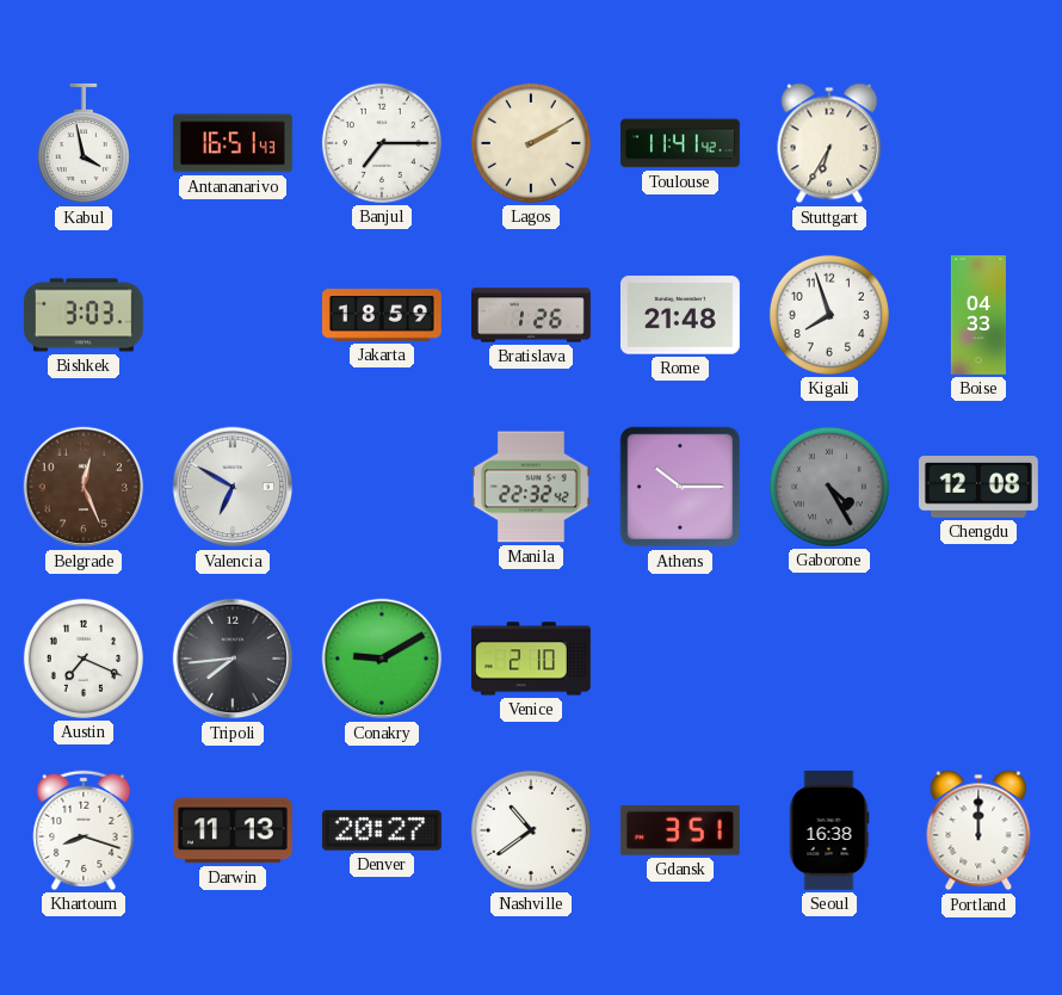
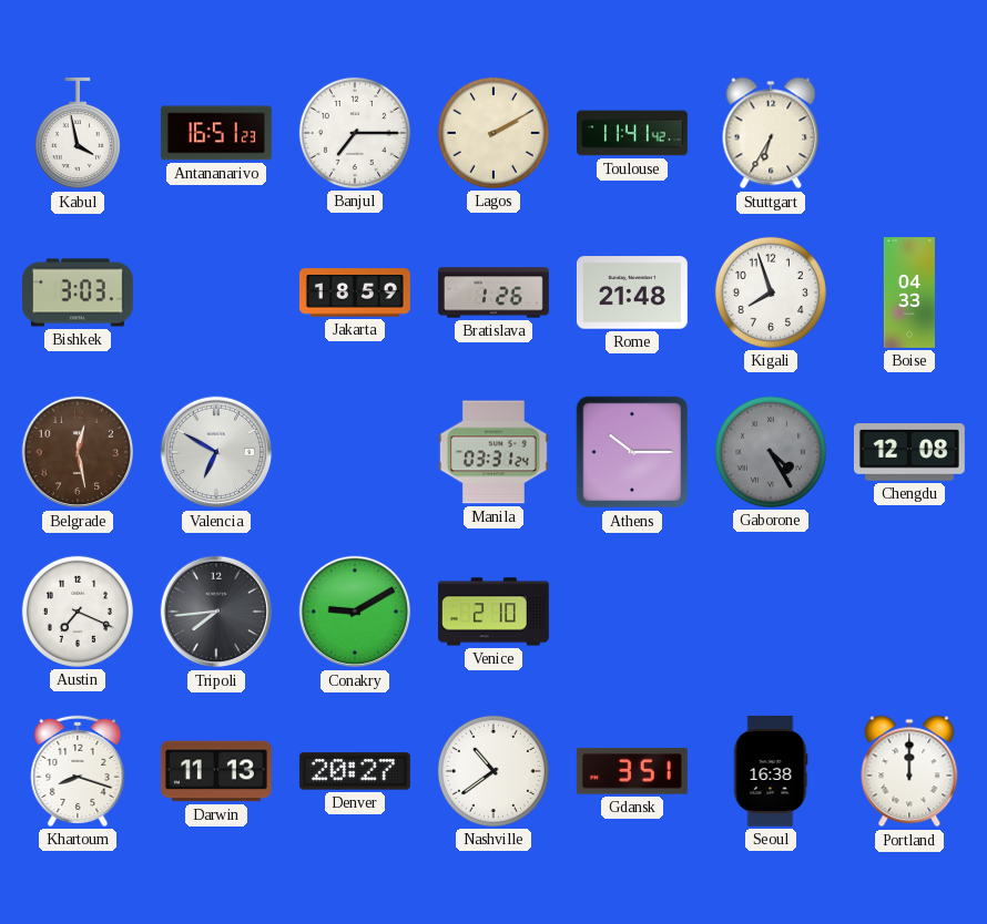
Antananarivo: 16:51:43 -> 16:51:23
Belgrade: 12:26 -> 12:28
Manila: 22:32 -> 03:31
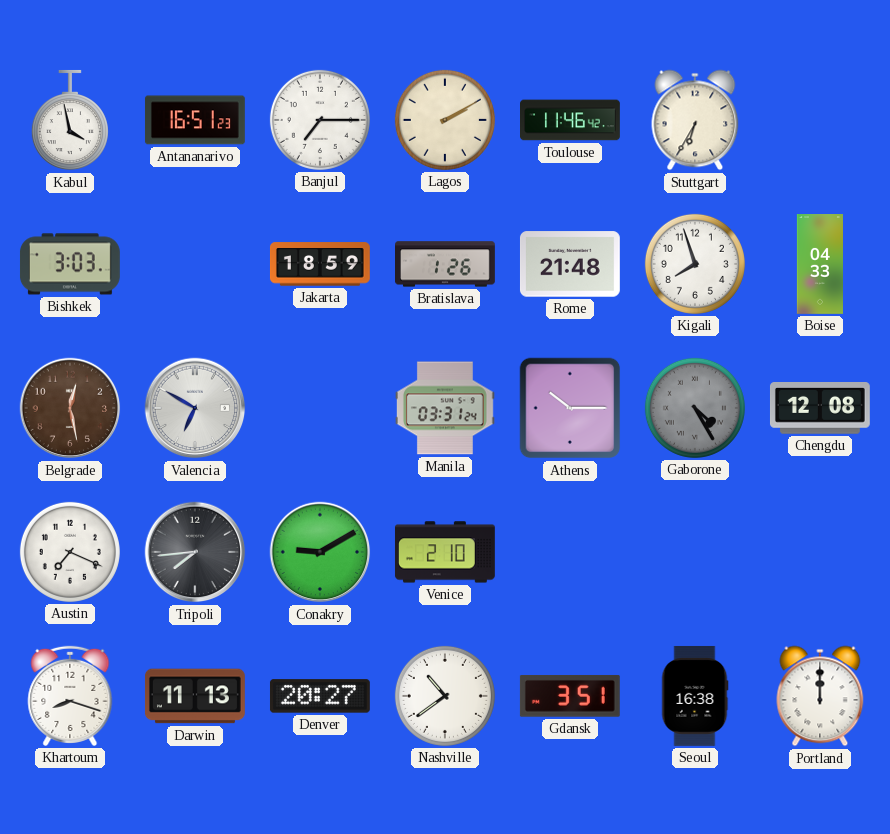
Toulouse: 11:41 -> 11:46
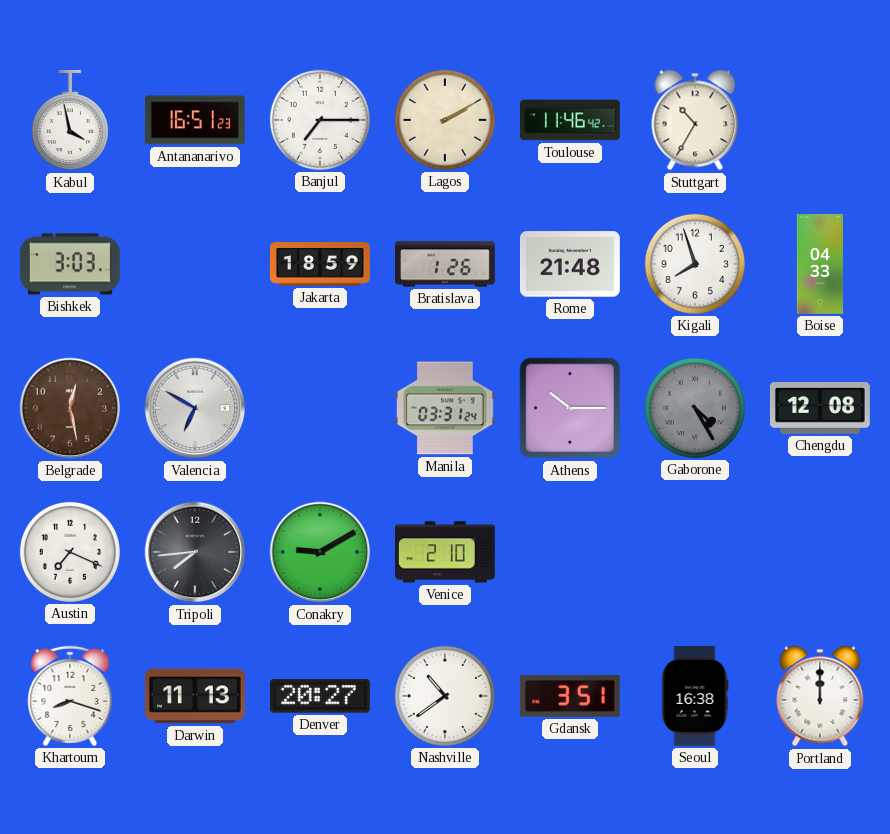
Stuttgart: 6:35 -> 10:35
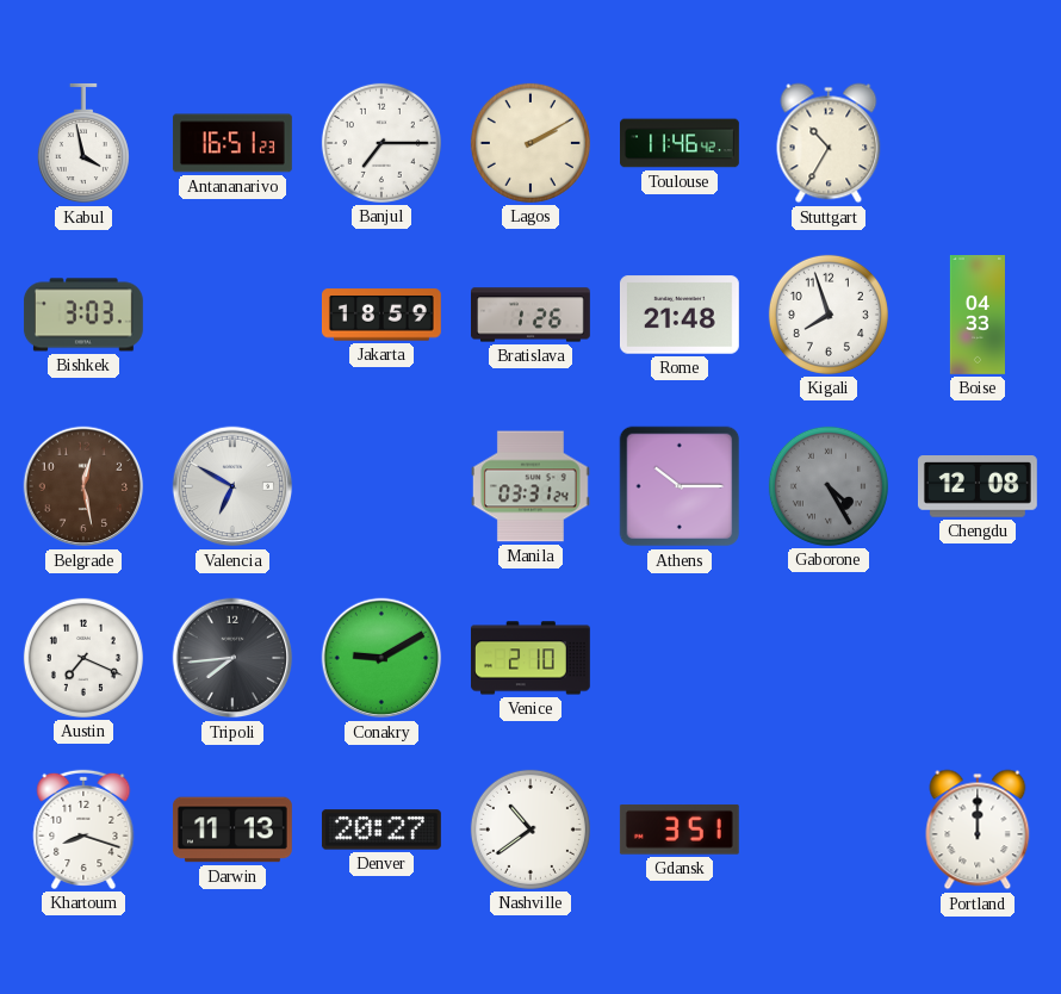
Seoul: 16:38 -> none
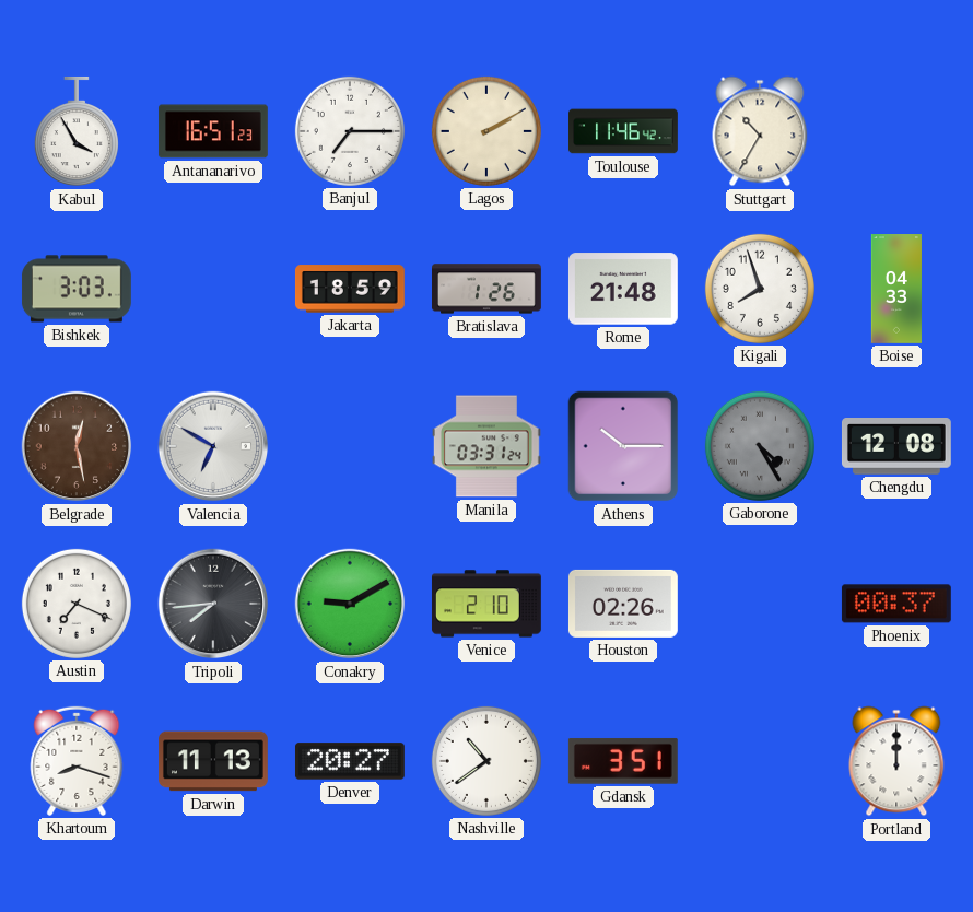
Kabul: 3:58 -> 3:55
Houston: none -> 02:26
Phoenix: none -> 00:37
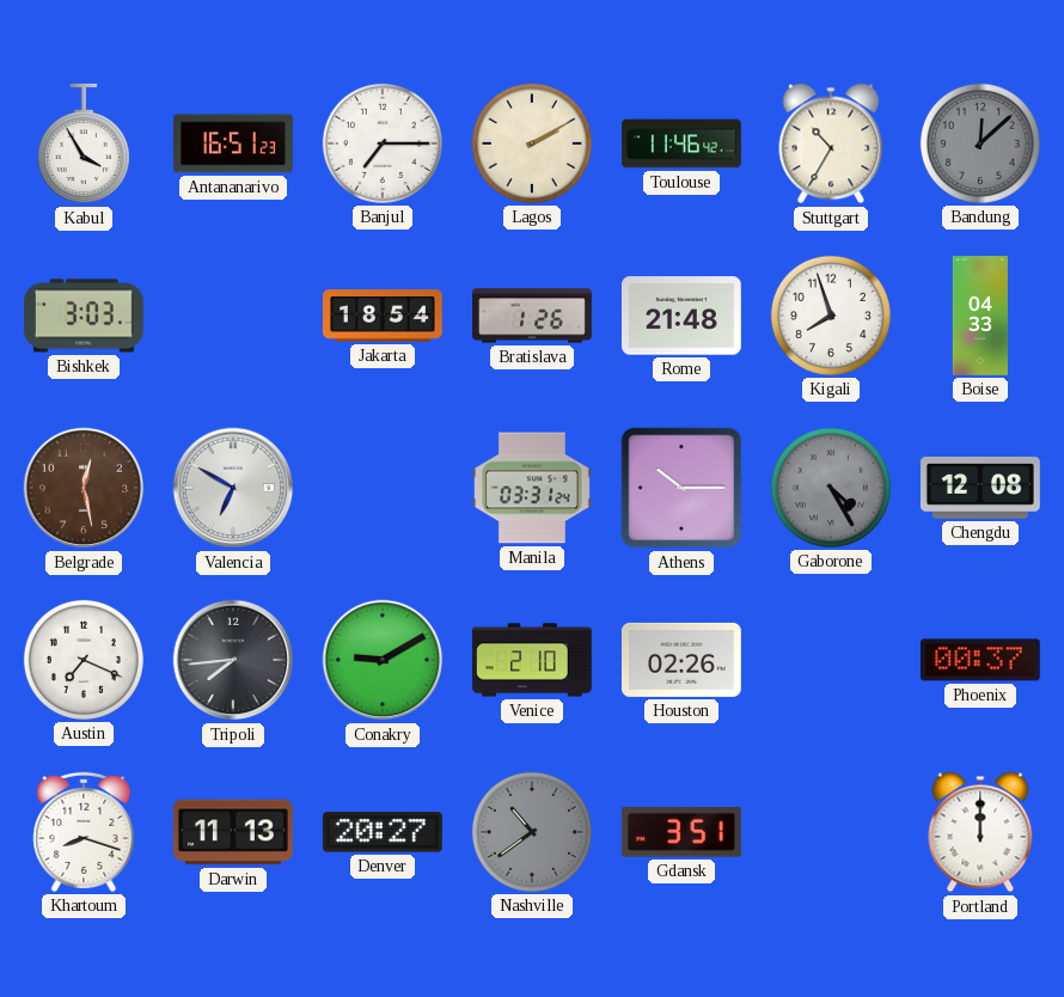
Bandung: none -> 12:08
Jakarta: 18:59 -> 18:54
Nashville dial: white -> grey
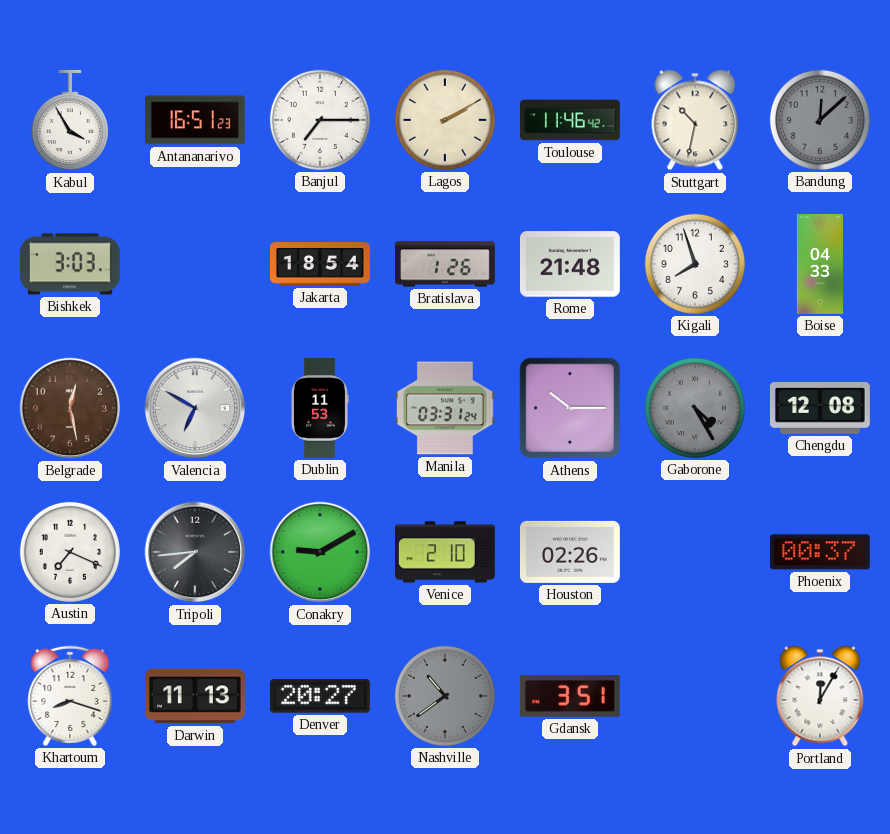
Stuttgart: 10:35 -> 10:32
Dublin: none -> 11:53
Portland: 12:00 -> 12:05
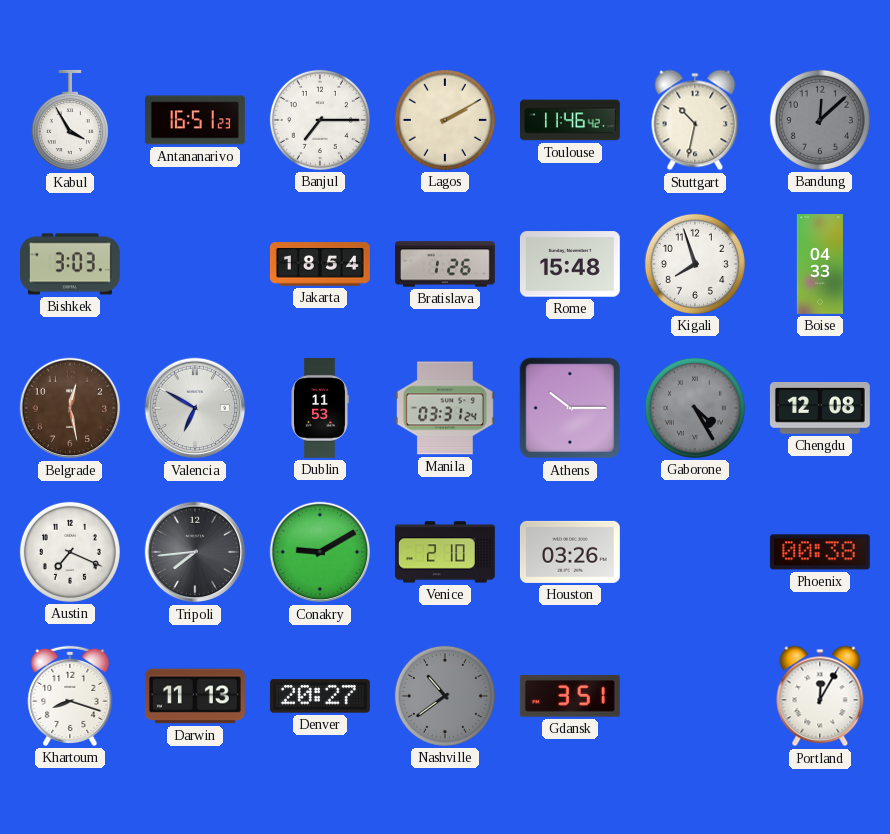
Rome: 21:48 -> 15:48
Houston: 02:26 -> 03:26
Phoenix: 00:37 -> 00:38
